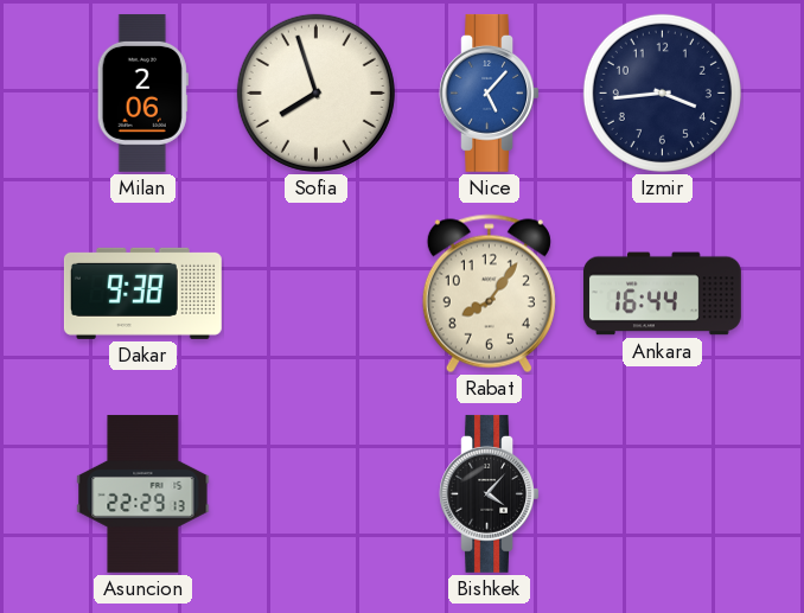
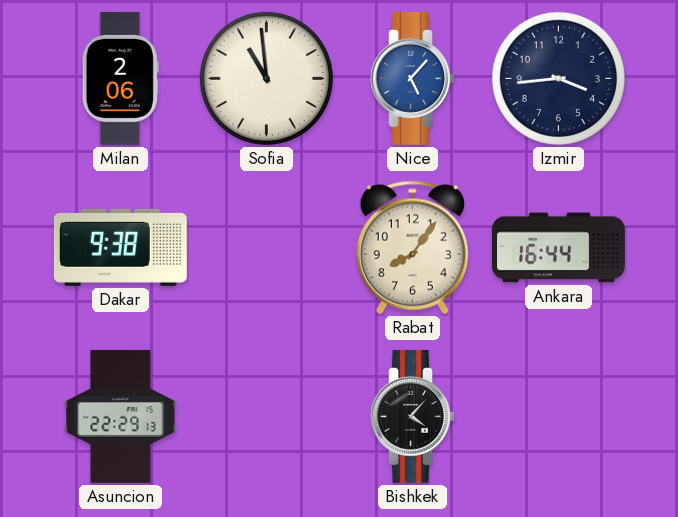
Sofia: 7:57 -> 10:59
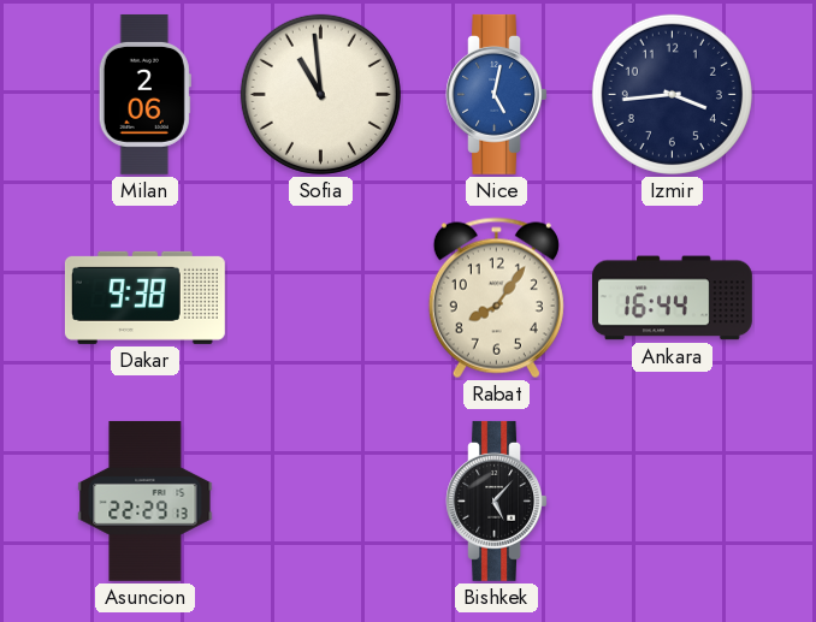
Nice: 5:07 -> 5:02
Bishkek: 4:07 -> 5:07
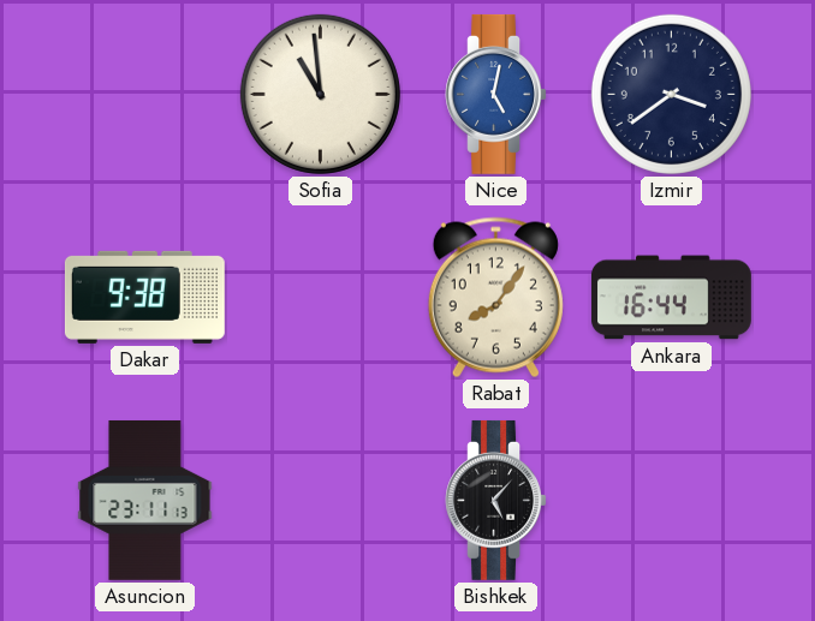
Milan: 2:06 -> none
Izmir: 3:44 -> 3:39
Asuncion: 22:29 -> 23:11
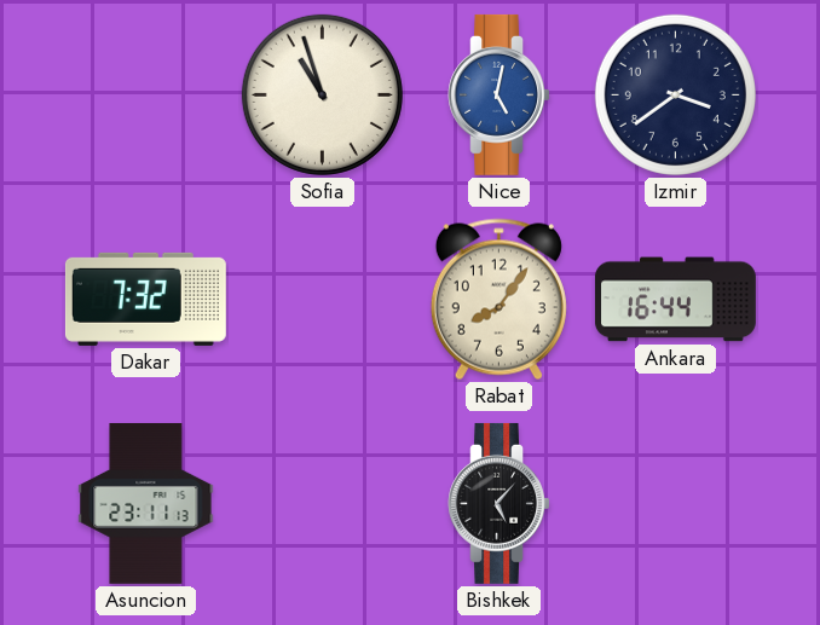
Sofia: 10:59 -> 10:57
Dakar: 9:38 -> 7:32
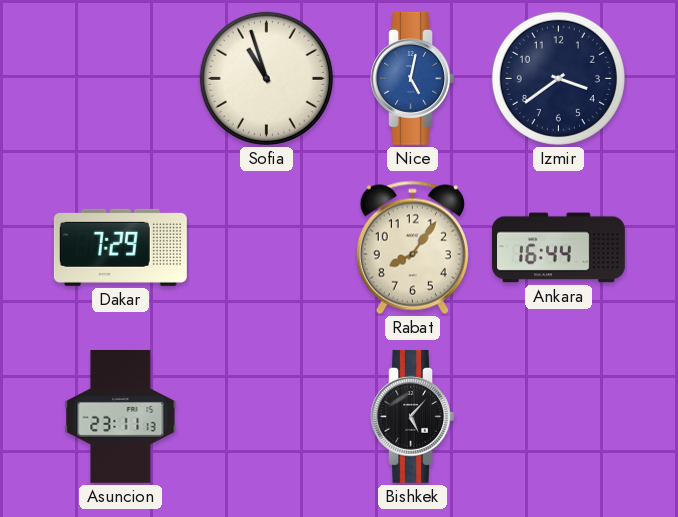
Dakar: 7:32 -> 7:29
